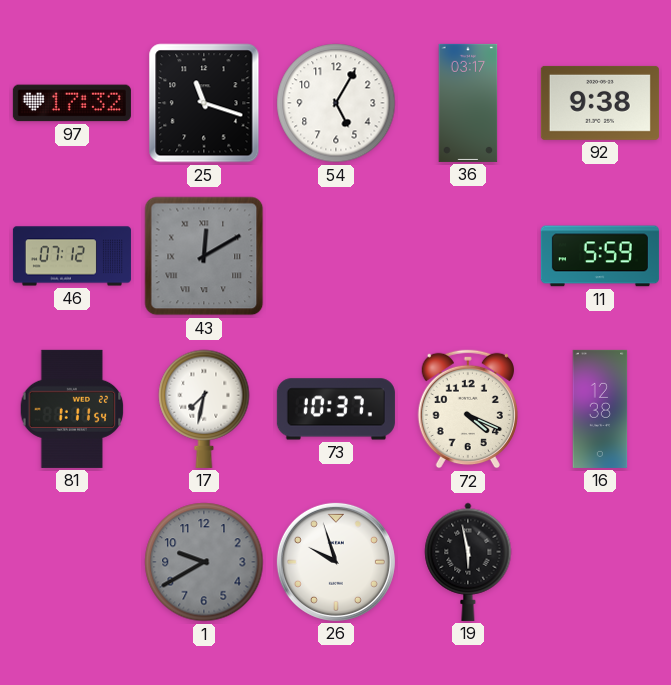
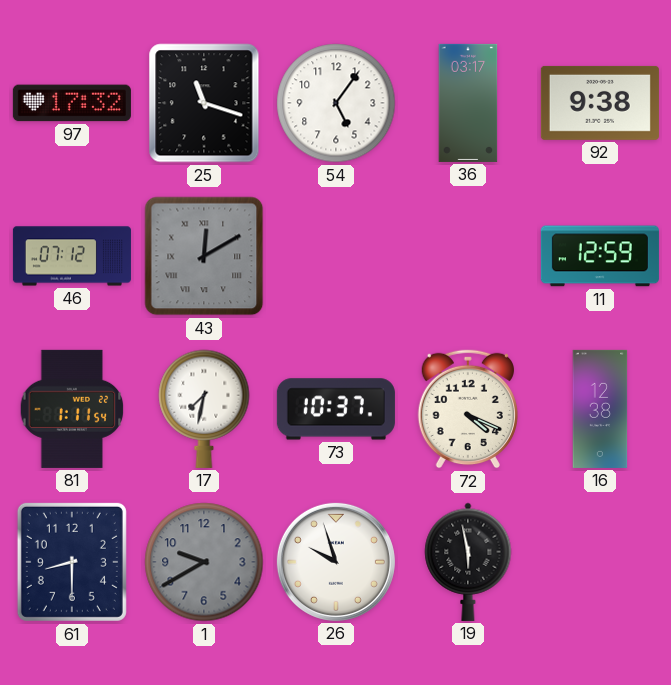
54: 5:05 -> 5:06
11: 5:59 -> 12:59
61: none -> 8:30
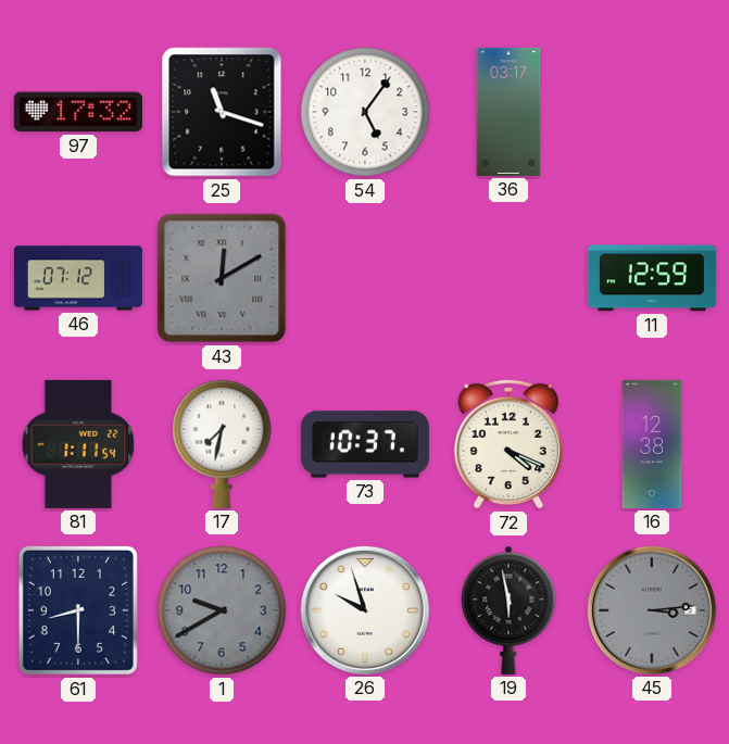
92: 9:38 -> none
45: none -> 3:14
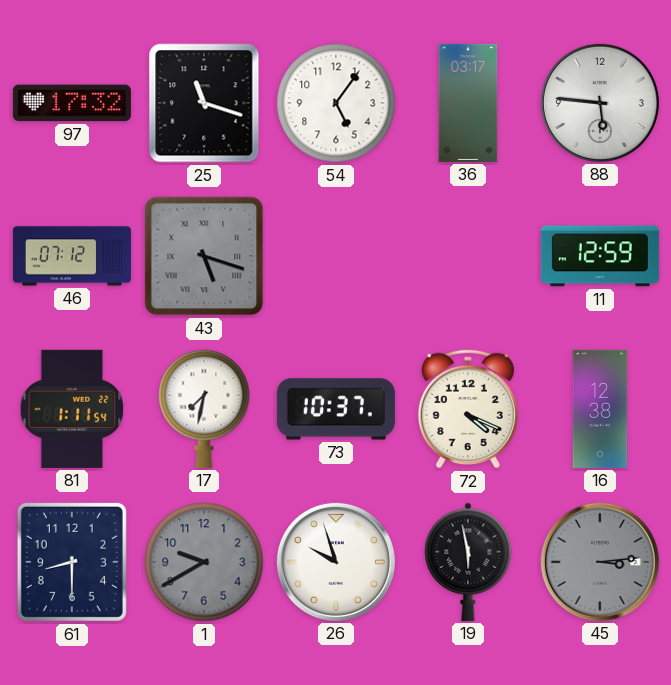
88: none -> 5:46
43: 12:10 -> 5:18
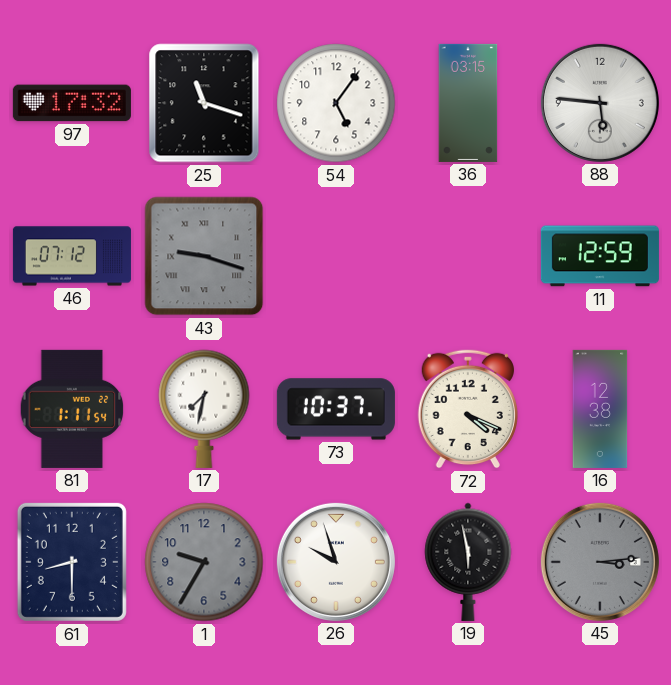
36: 03:17 -> 03:15
43: 5:18 -> 9:18
1: 9:40 -> 9:35
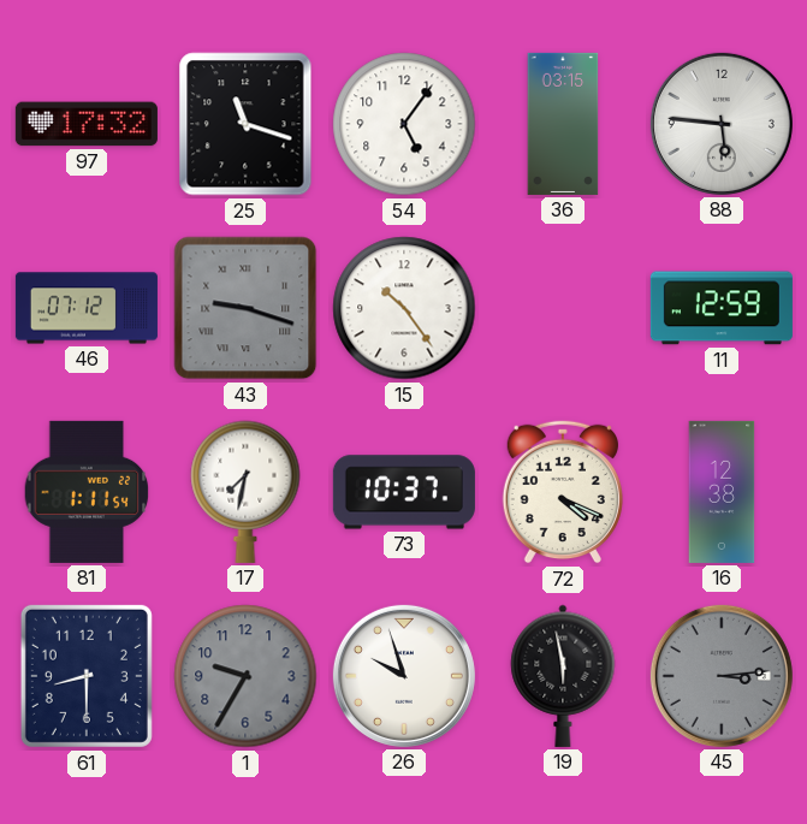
15: none -> 10:24
